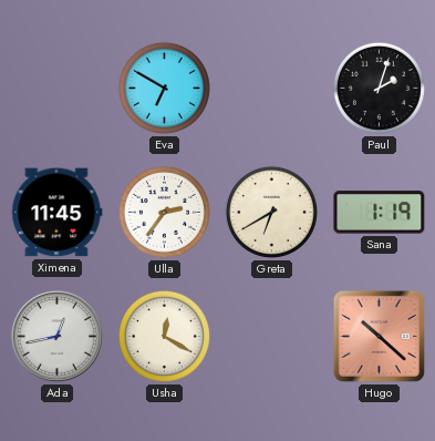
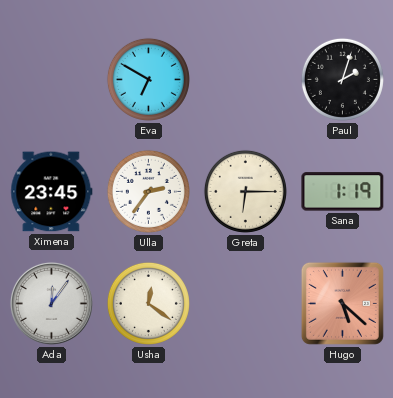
Ximena: 11:45 -> 23:45
Greta: 6:40 -> 6:15
Ada: 12:43 -> 12:06
Usha: 12:20 -> 12:21
Hugo: 10:22 -> 5:22
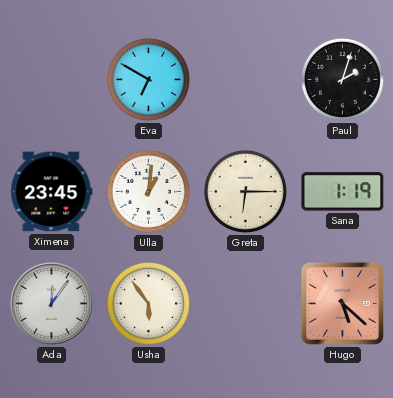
Ulla: 2:36 -> 1:01
Usha: 12:21 -> 5:54
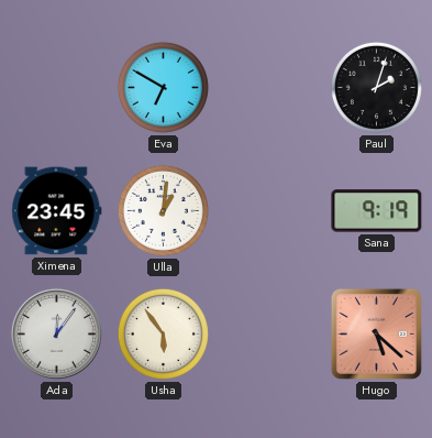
Greta: 6:15 -> none
Sana: 1:19 -> 9:19
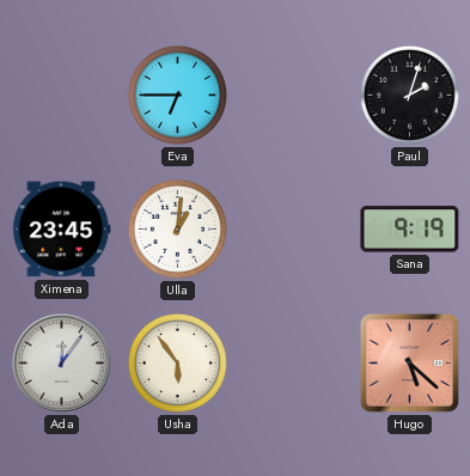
Eva: 6:50 -> 6:45
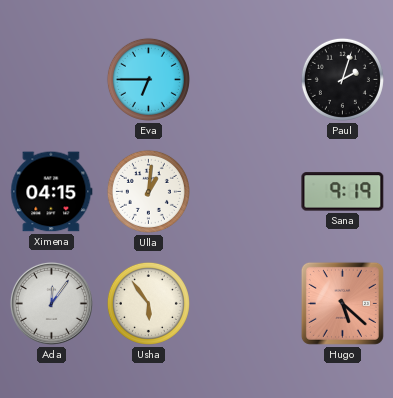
Ximena: 23:45 -> 04:15
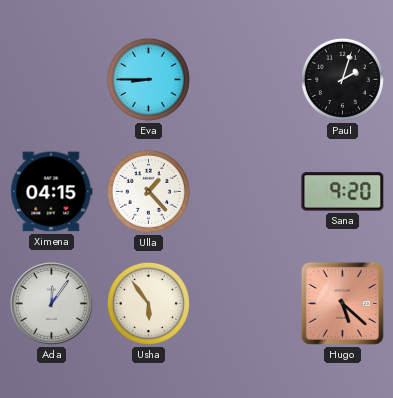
Eva: 6:45 -> 8:45
Ulla: 1:01 -> 1:23
Sana: 9:19 -> 9:20
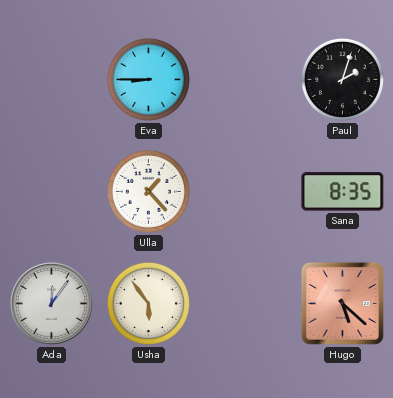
Ximena: 04:15 -> none
Sana: 9:20 -> 8:35
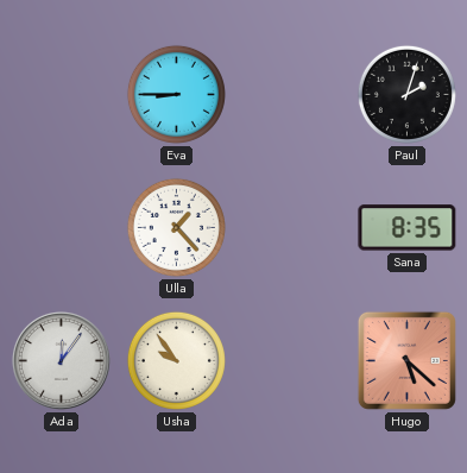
Usha: 5:54 -> 9:54
